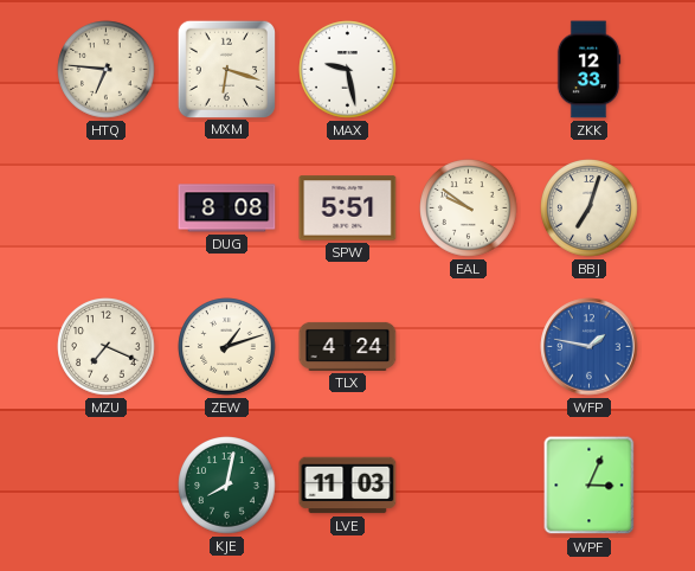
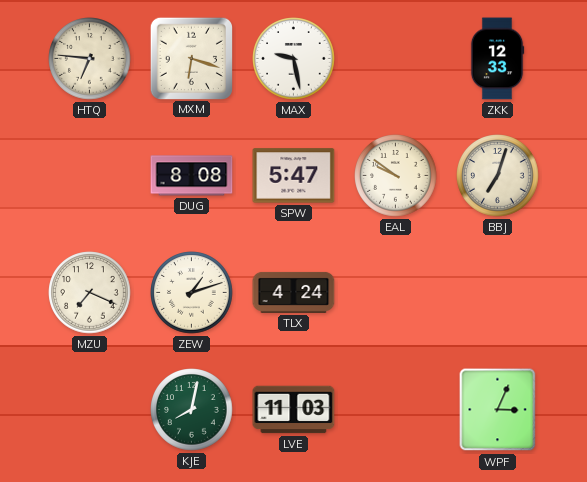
SPW: 5:51 -> 5:47
WFP: 1:47 -> none
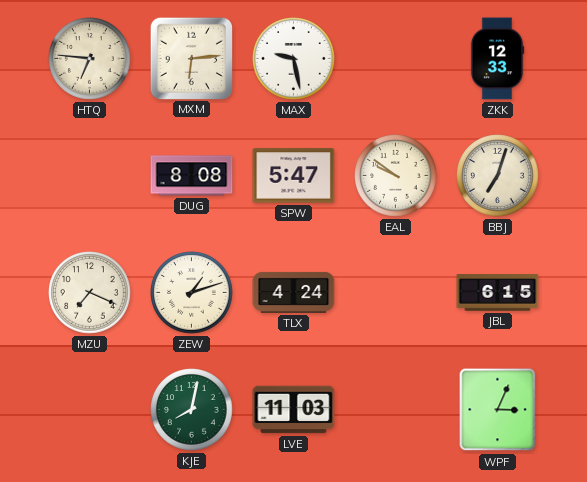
MXM: 6:18 -> 6:14
JBL: none -> 6:15
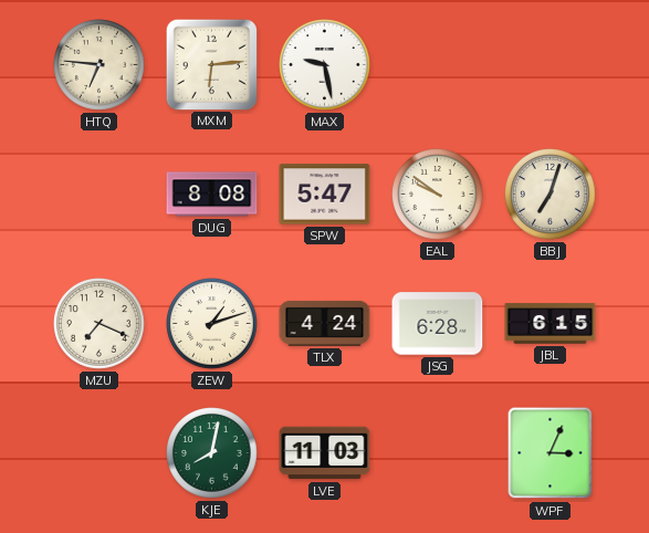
ZKK: 12:33 -> none
JSG: none -> 6:28
